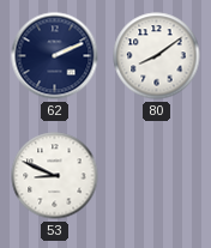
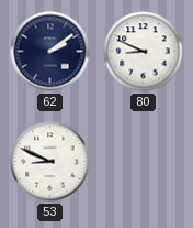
62: 2:11 -> 2:09
80: 8:09 -> 8:49
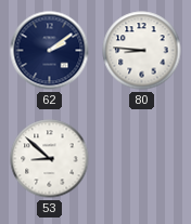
80: 8:49 -> 8:46
53: 8:49 -> 8:52
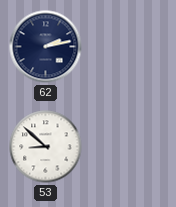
62: 2:09 -> 2:13
80: 8:46 -> none
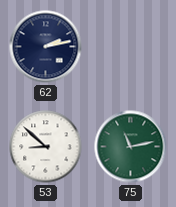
75: none -> 11:13
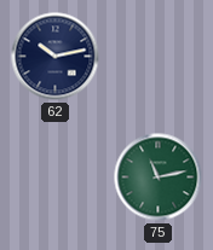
62: 2:13 -> 10:13
53: 8:52 -> none
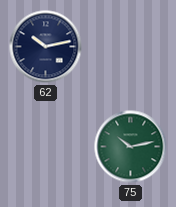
75: 11:13 -> 10:13
